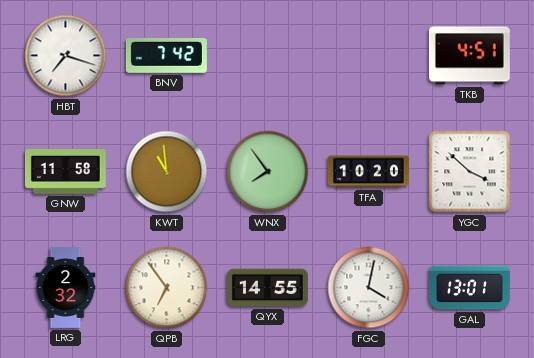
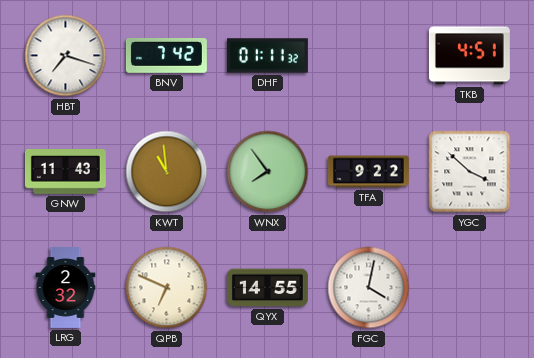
DHF: none -> 01:11
GNW: 11:58 -> 11:43
TFA: 10:20 -> 9:22
QPB: 6:54 -> 6:49
GAL: 13:01 -> none
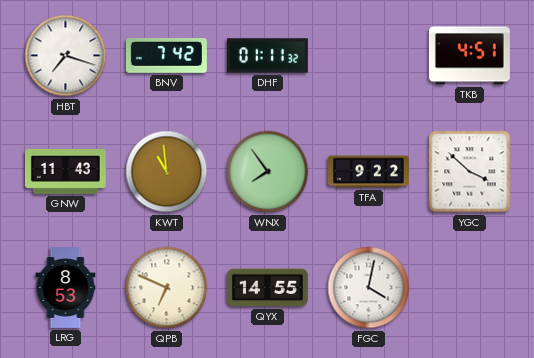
LRG: 2:32 -> 8:53
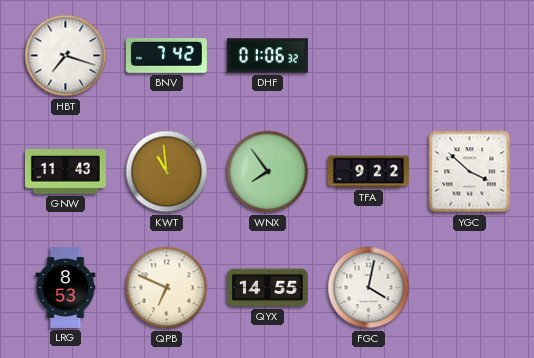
DHF: 01:11 -> 01:06
TKB: 4:51 -> none
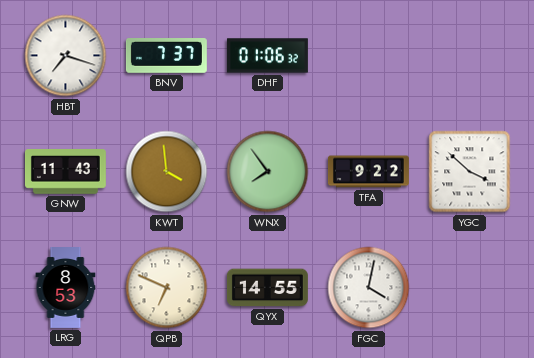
BNV: 7:42 -> 7:37
KWT: 10:59 -> 3:59
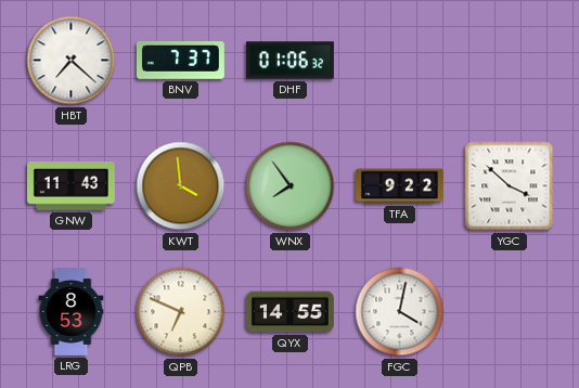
HBT: 7:18 -> 7:22
